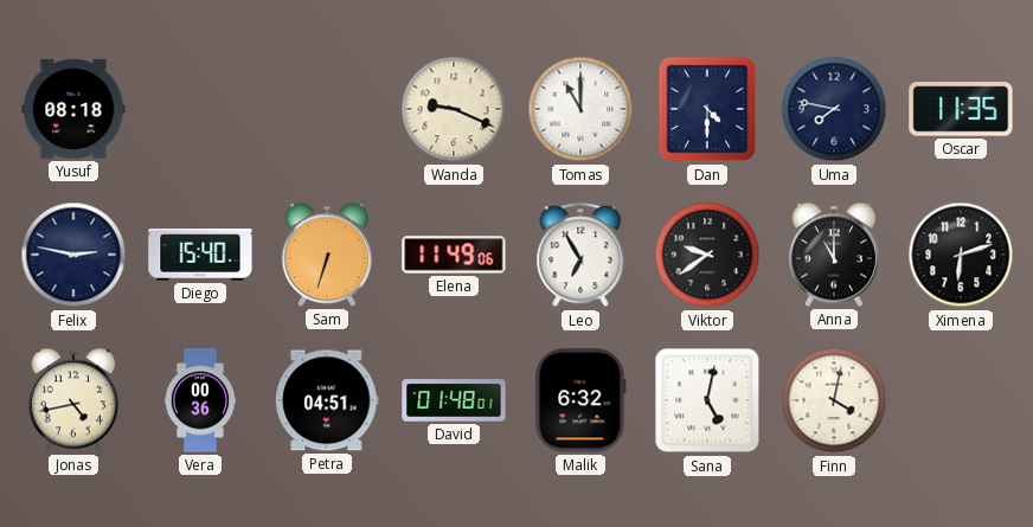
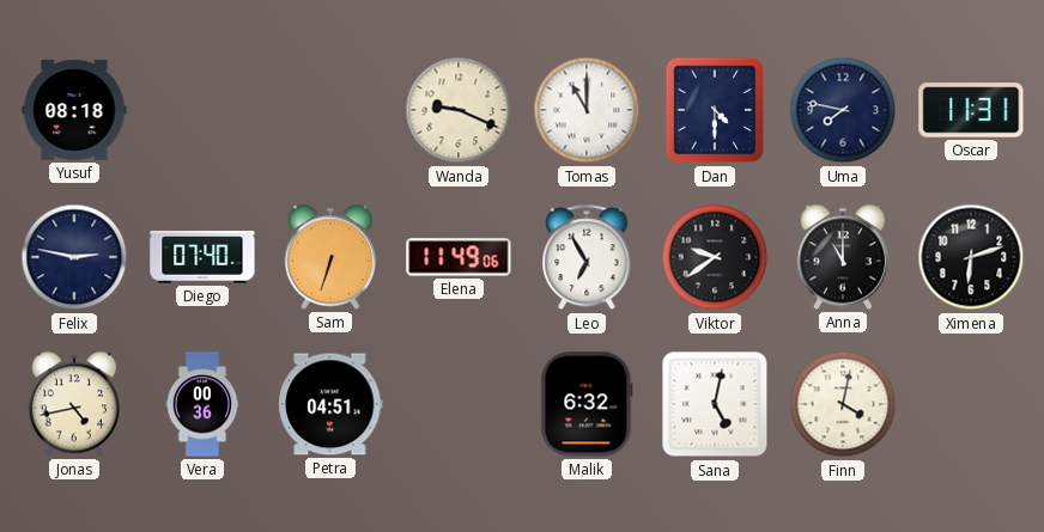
Oscar: 11:35 -> 11:31
Diego: 15:40 -> 07:40
David: 01:48 -> none
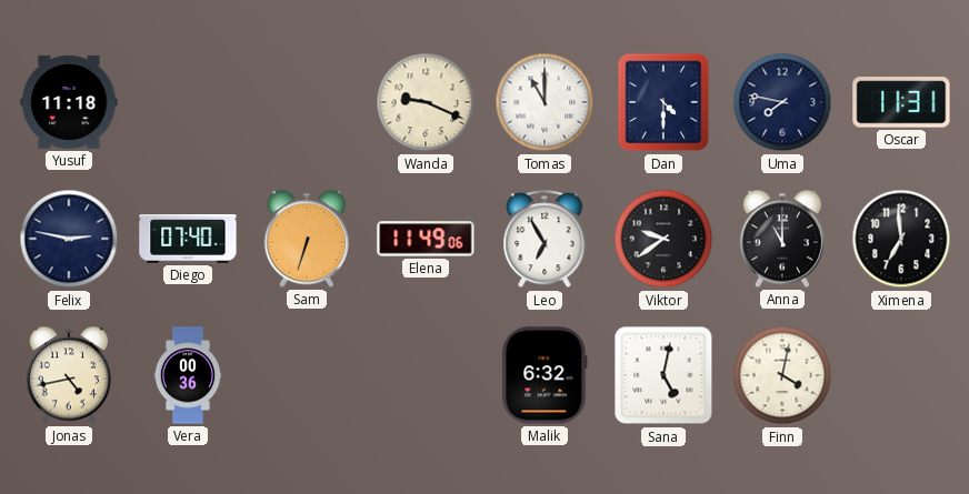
Yusuf: 08:18 -> 11:18
Ximena: 6:12 -> 6:59
Petra: 04:51 -> none
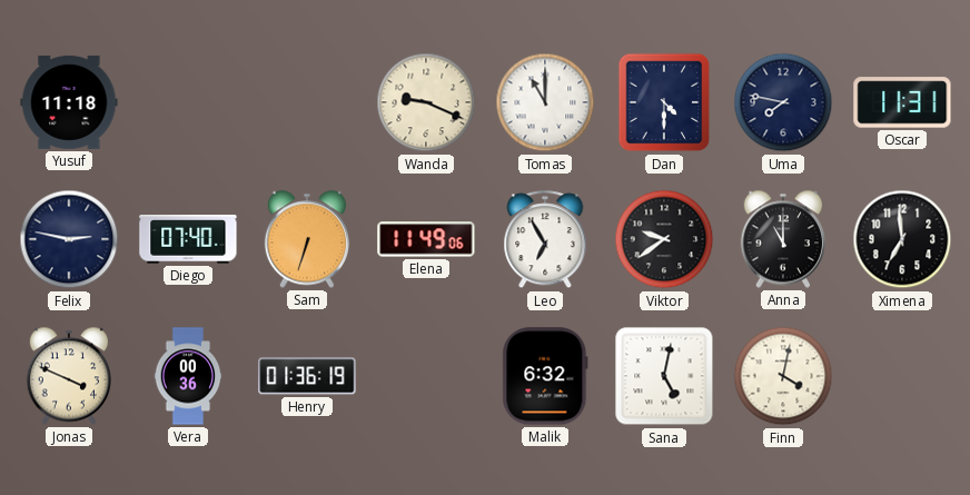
Jonas: 4:43 -> 3:49
Henry: none -> 01:36
